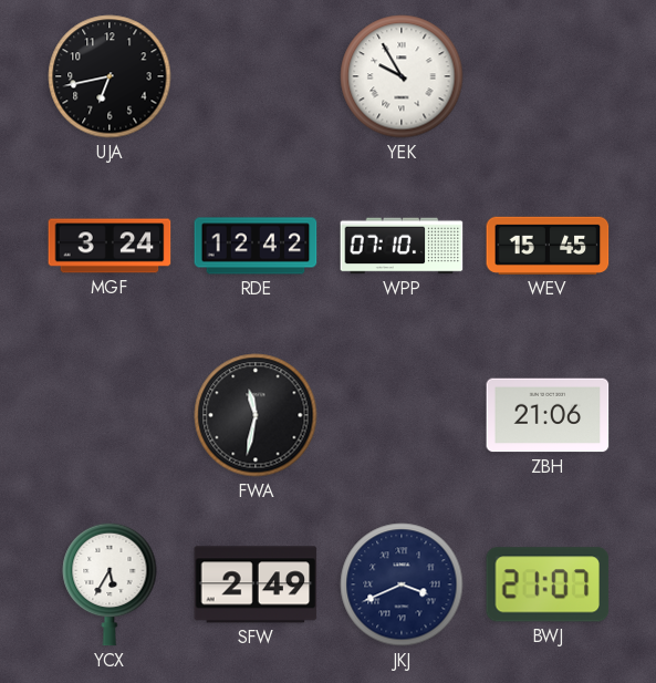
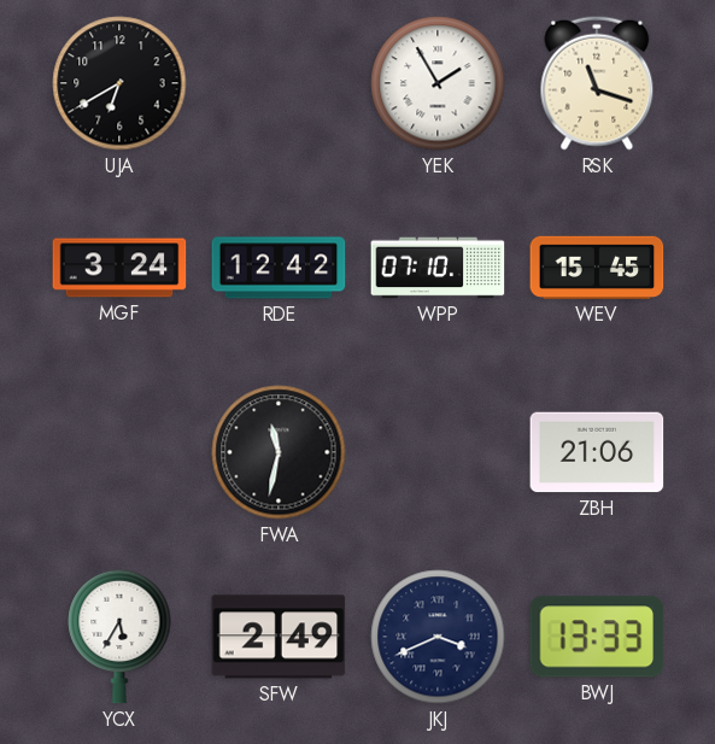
UJA: 6:43 -> 6:40
YEK: 9:55 -> 1:55
RSK: none -> 11:18
BWJ: 21:07 -> 13:33
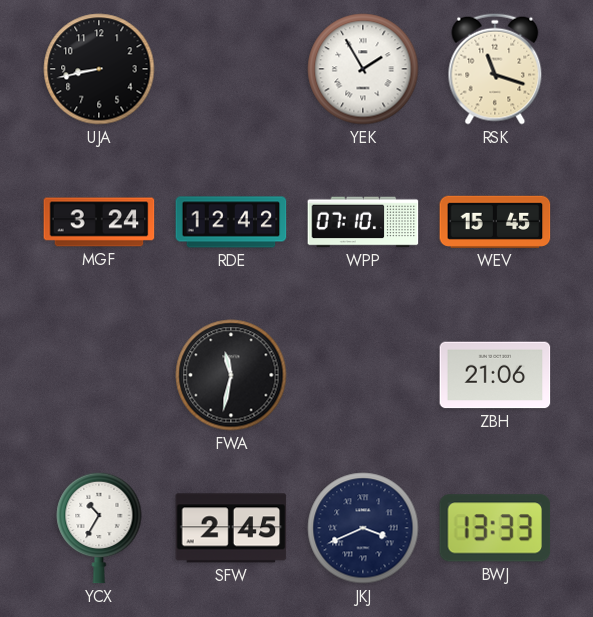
UJA: 6:40 -> 8:43
YCX: 5:35 -> 10:35
SFW: 2:49 -> 2:45
